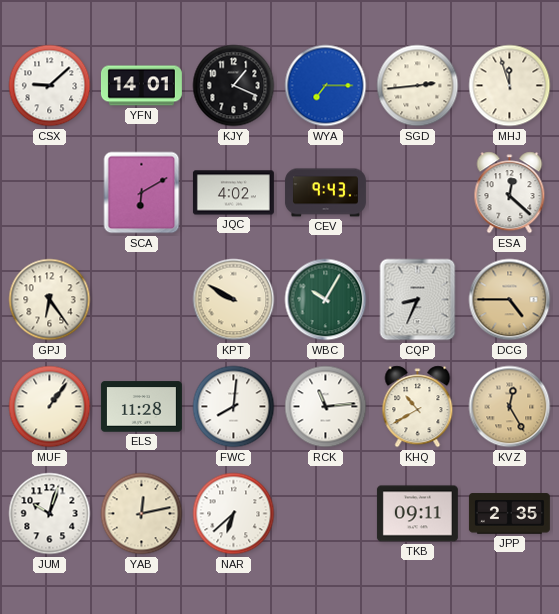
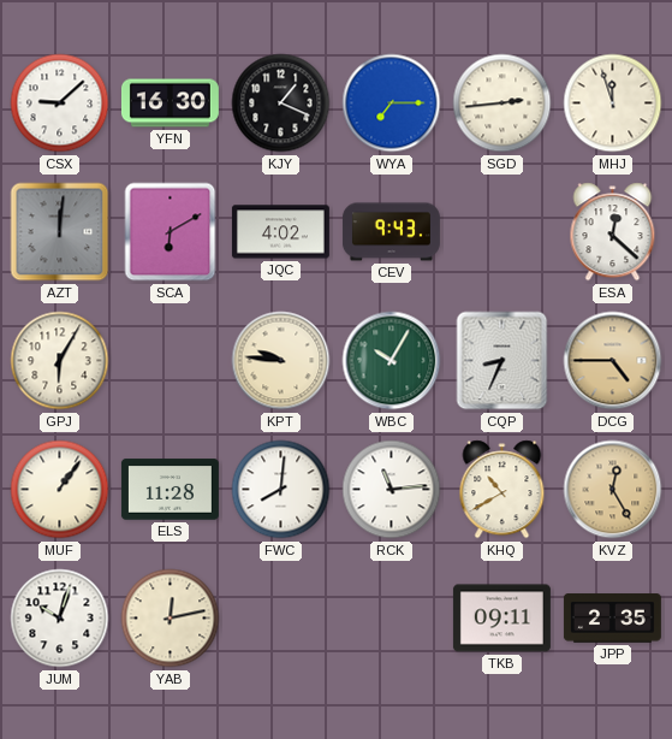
YFN: 14:01 -> 16:30
AZT: none -> 12:01
GPJ: 6:24 -> 6:05
KPT: 9:50 -> 9:46
NAR: 6:38 -> none
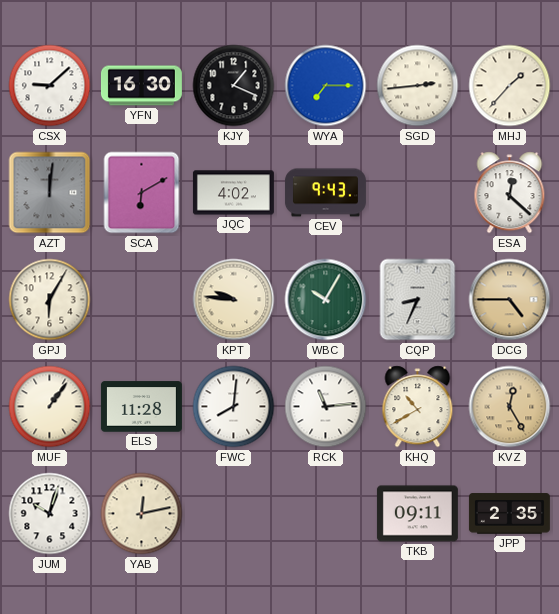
MHJ: 11:57 -> 1:37
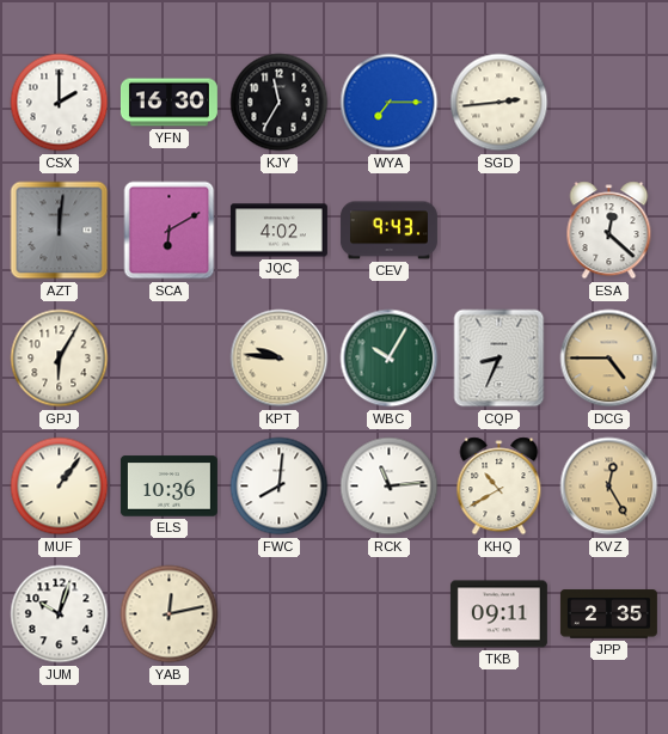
CSX: 9:08 -> 2:00
KJY: 1:19 -> 11:35
MHJ: 1:37 -> none
ELS: 11:28 -> 10:36
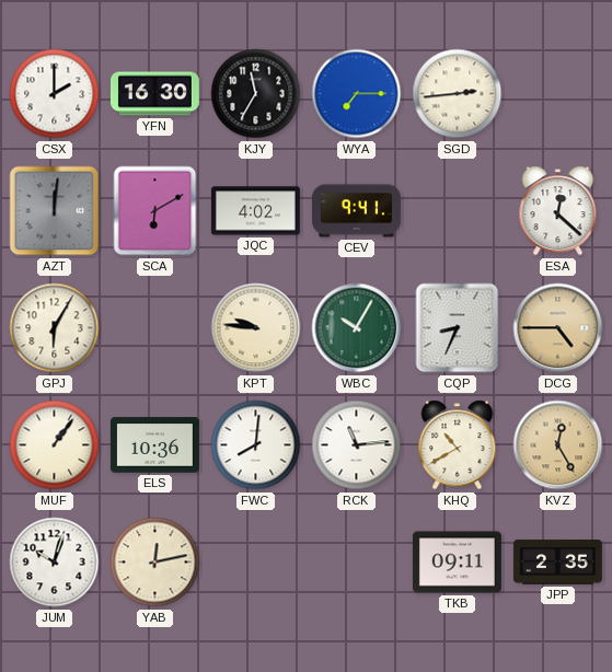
CEV: 9:43 -> 9:41
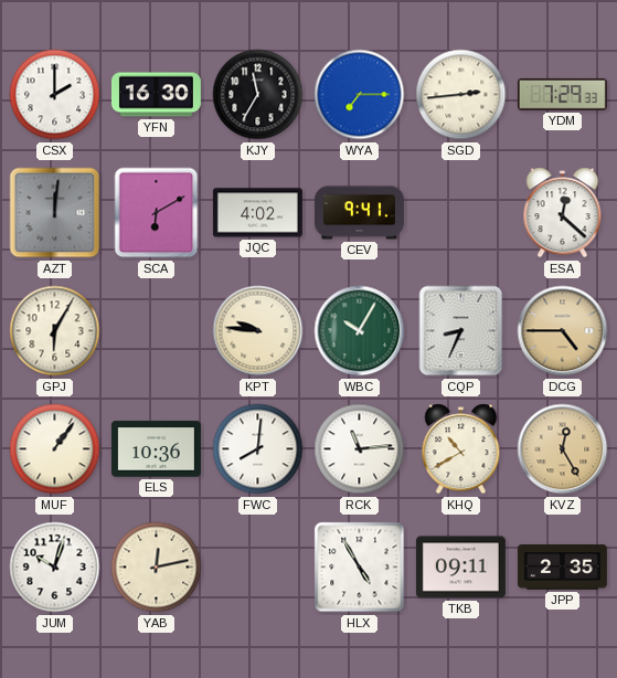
YDM: none -> 7:29
HLX: none -> 4:55
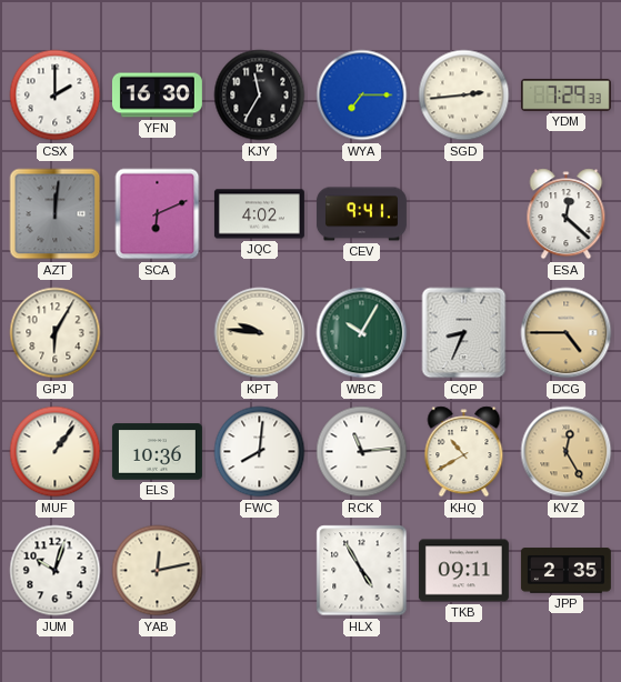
SCA: 6:10 -> 6:11
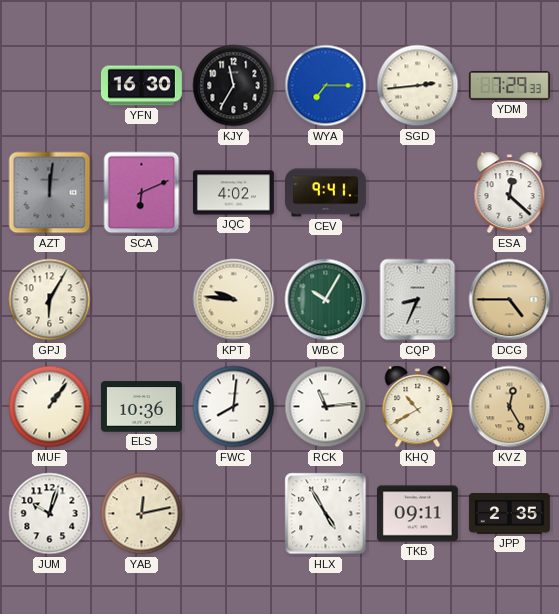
CSX: 2:00 -> none
